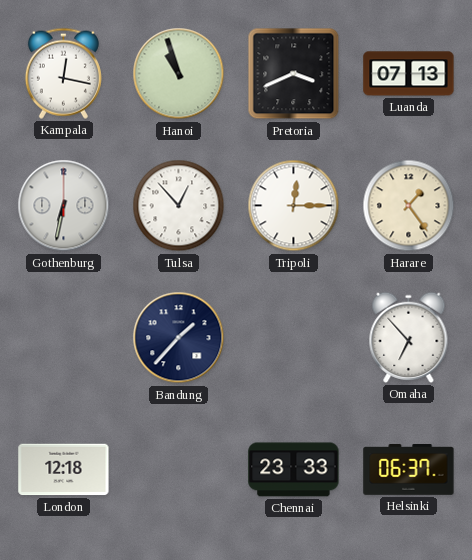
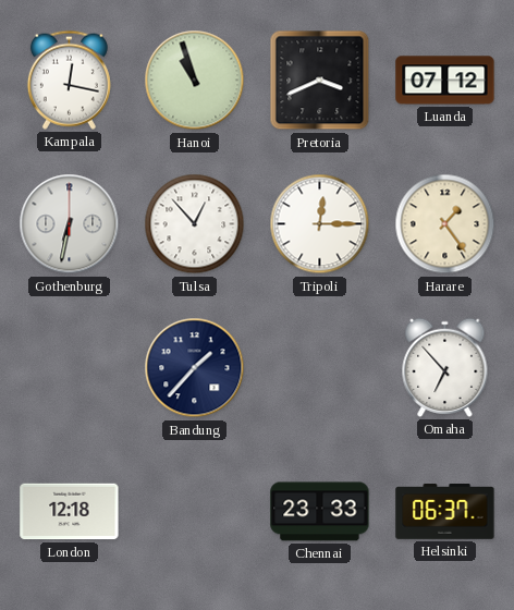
Luanda: 07:13 -> 07:12
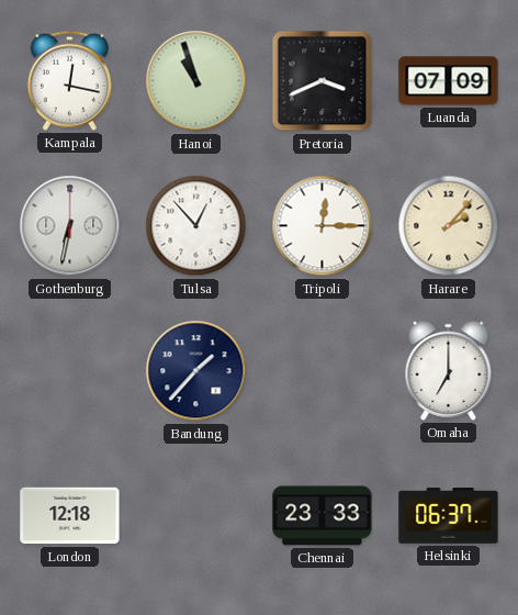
Luanda: 07:12 -> 07:09
Harare: 1:24 -> 2:07
Omaha: 6:53 -> 7:00
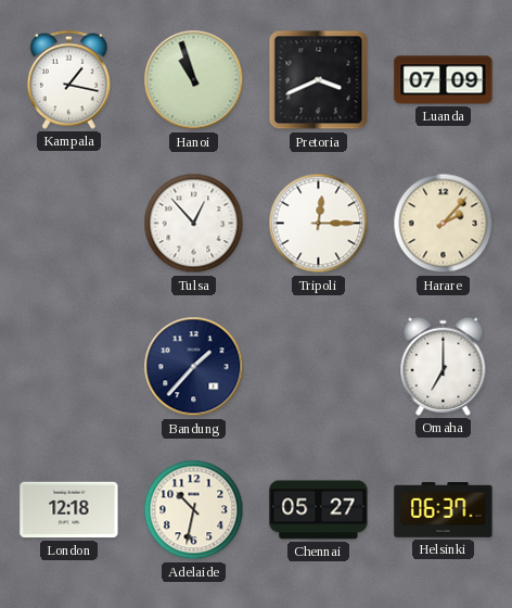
Kampala: 12:17 -> 1:17
Gothenburg: 6:32 -> none
Adelaide: none -> 10:32
Chennai: 23:33 -> 05:27
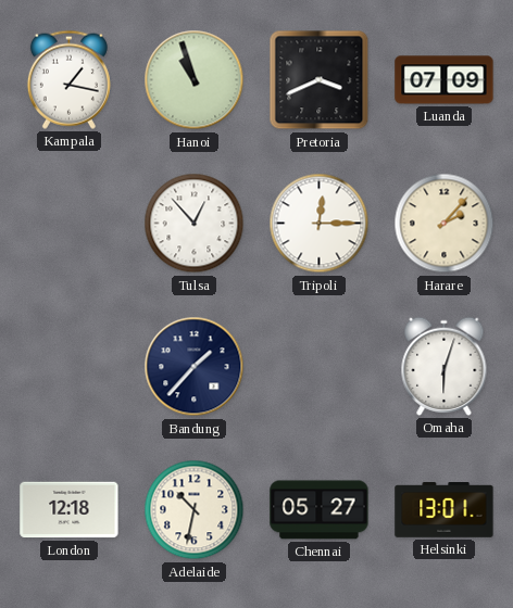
Omaha: 7:00 -> 6:03
Helsinki: 06:37 -> 13:01
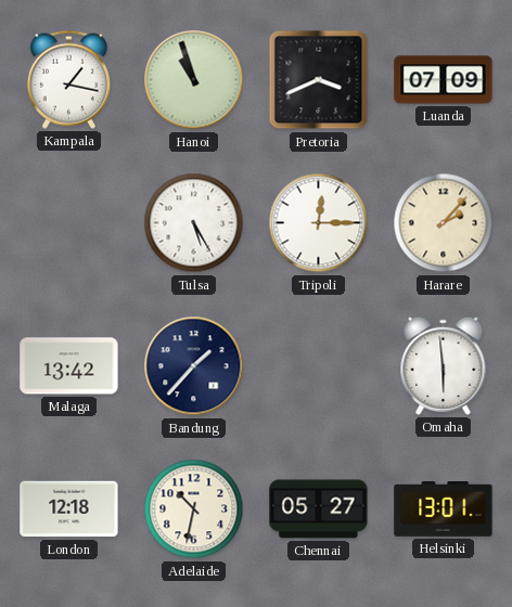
Tulsa: 12:53 -> 5:25
Malaga: none -> 13:42
Omaha: 6:03 -> 5:59
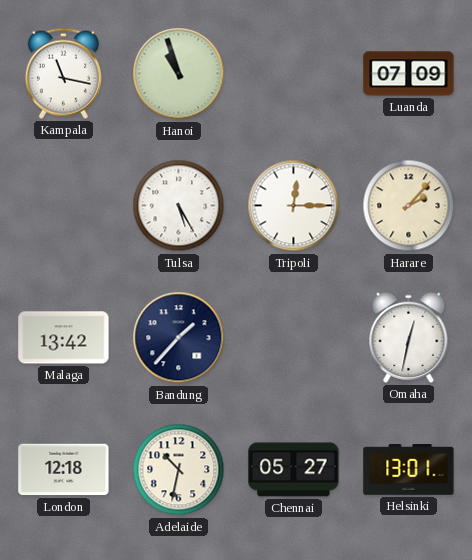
Kampala: 1:17 -> 11:17
Pretoria: 3:41 -> none
Omaha: 5:59 -> 12:32
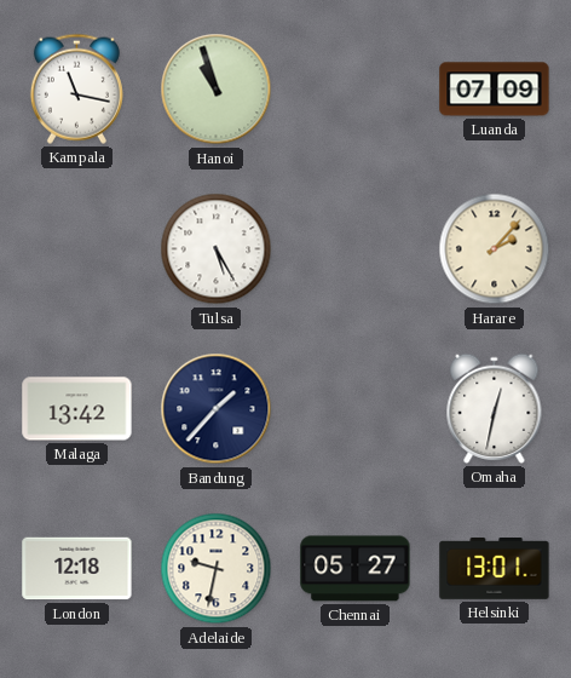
Tripoli: 12:15 -> none
Adelaide: 10:32 -> 9:32
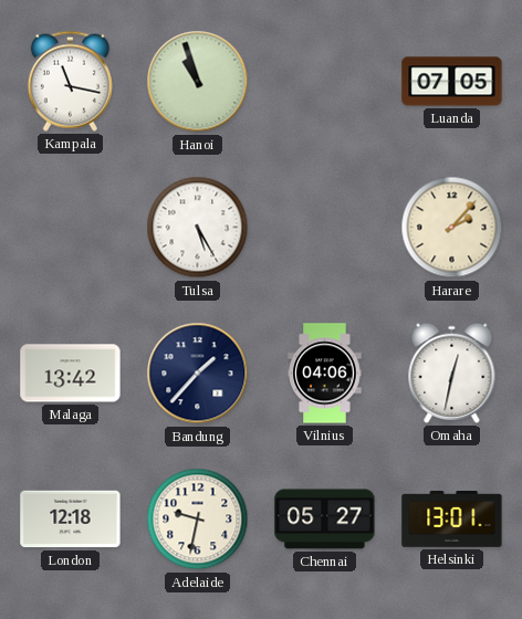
Luanda: 07:09 -> 07:05
Vilnius: none -> 04:06
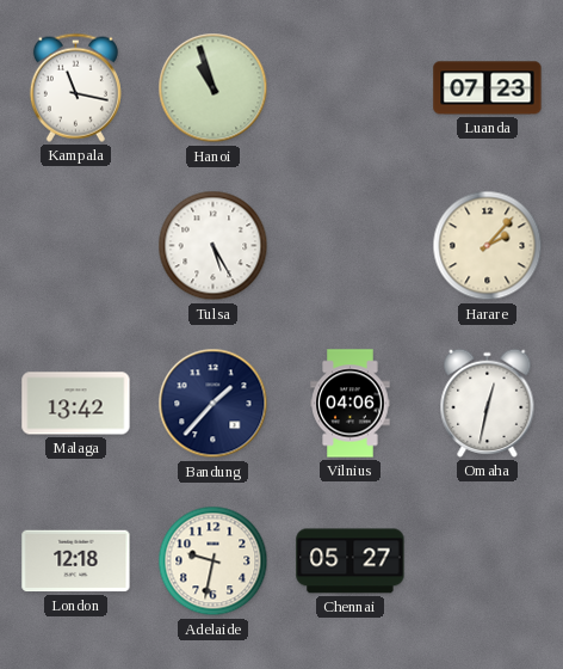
Luanda: 07:05 -> 07:23
Helsinki: 13:01 -> none
